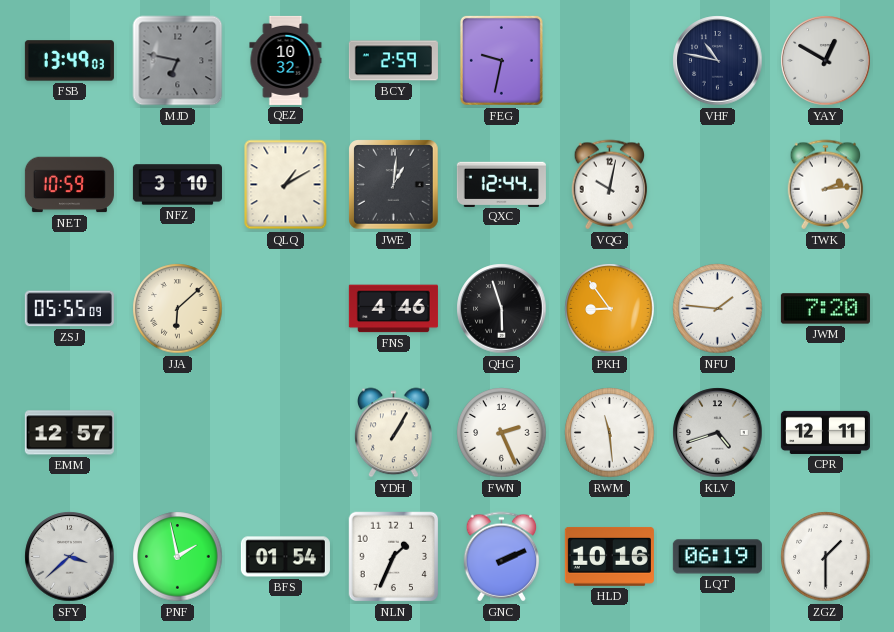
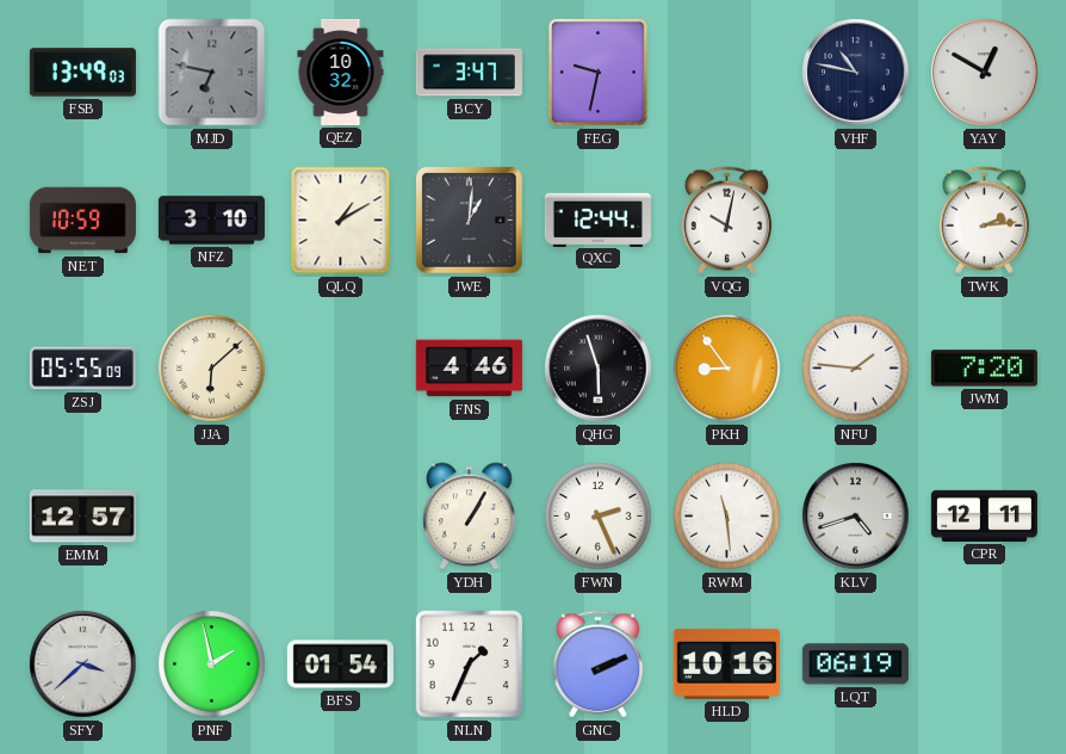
BCY: 2:59 -> 3:47
ZGZ: 1:30 -> none
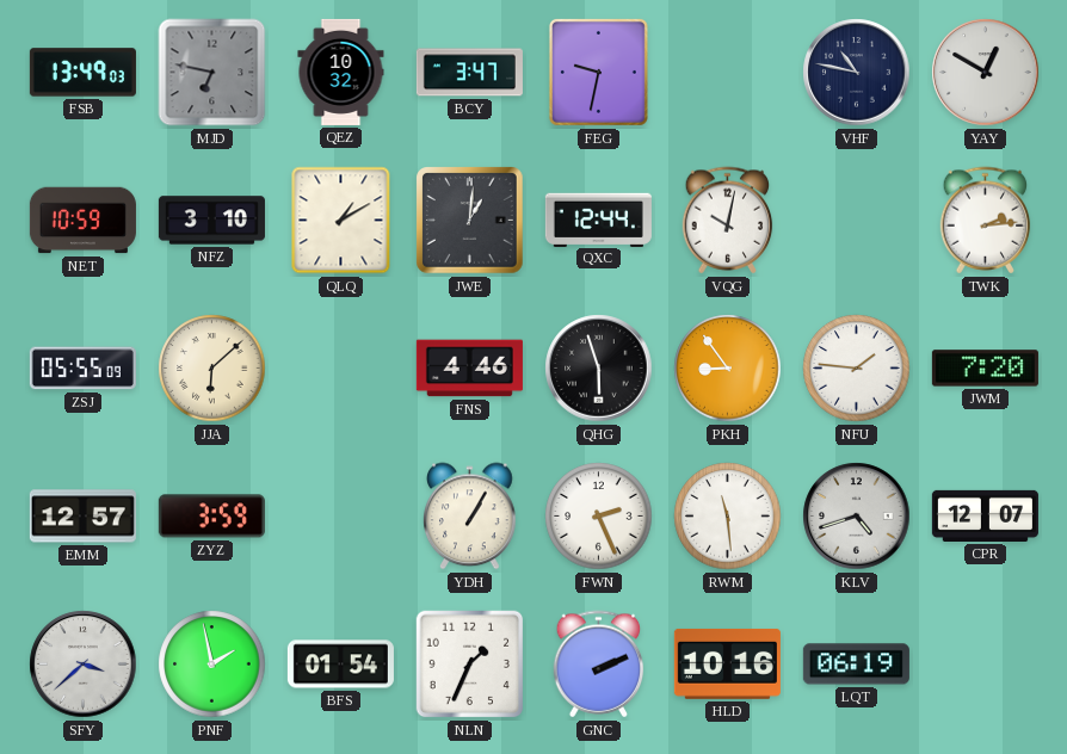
ZYZ: none -> 3:59
CPR: 12:11 -> 12:07
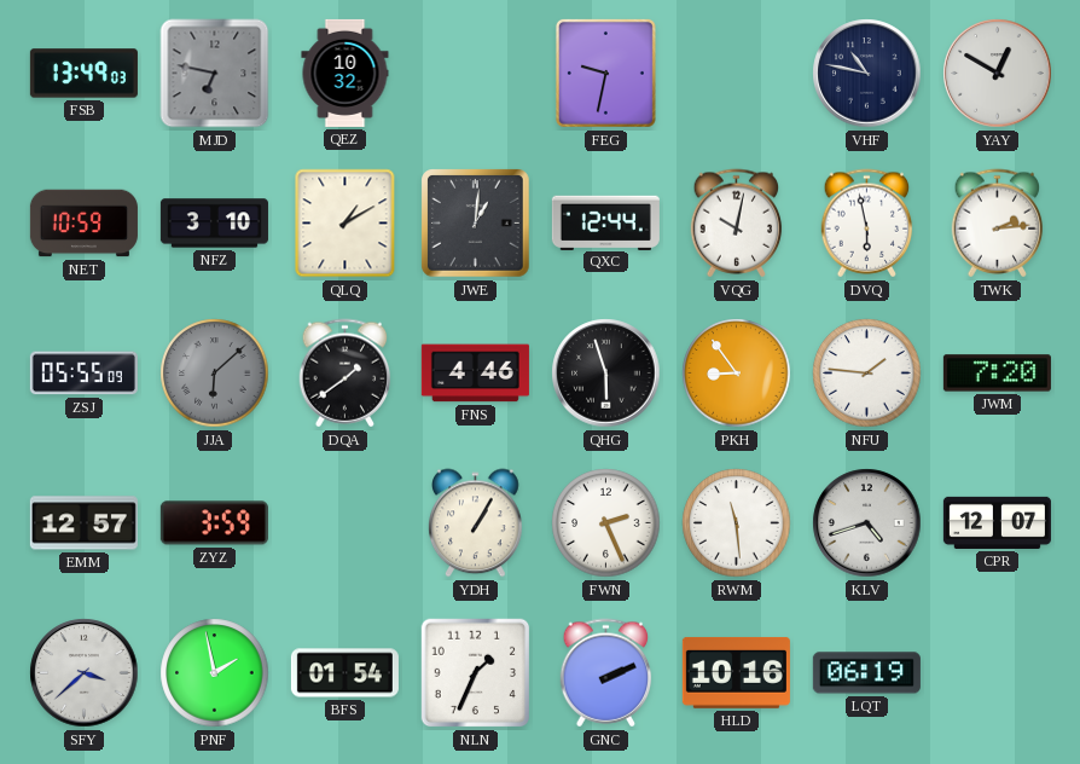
BCY: 3:47 -> none
DVQ: none -> 5:58
JJA dial: cream -> grey
DQA: none -> 1:39
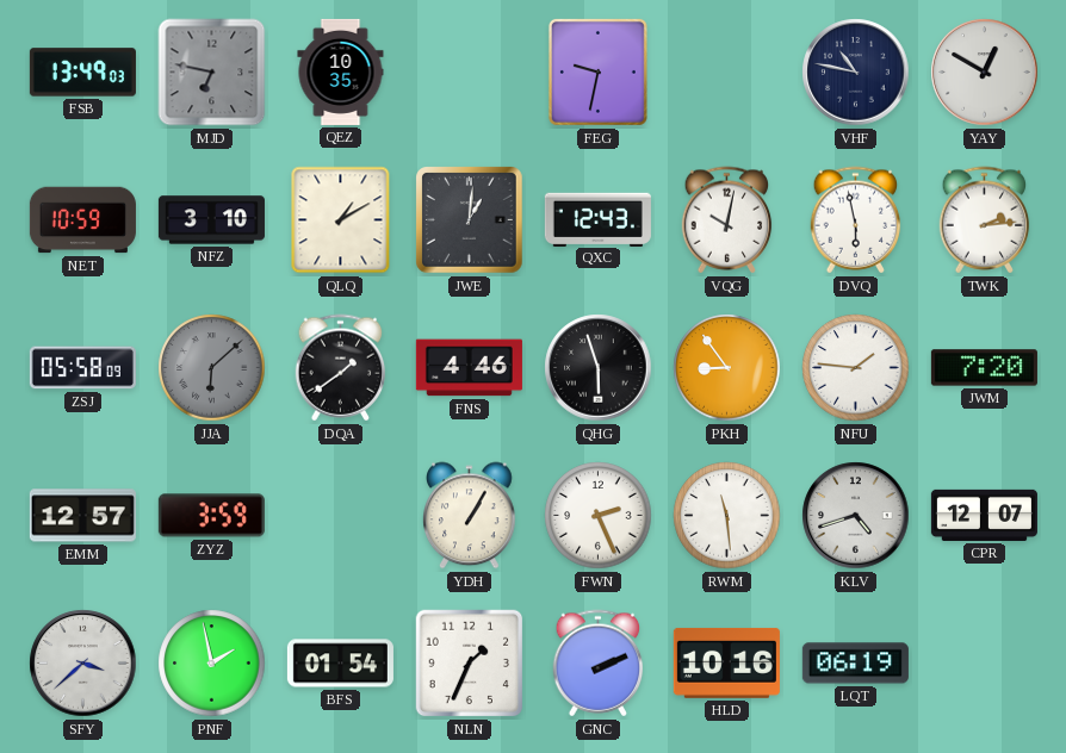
QEZ: 10:32 -> 10:35
QXC: 12:44 -> 12:43
ZSJ: 05:55 -> 05:58
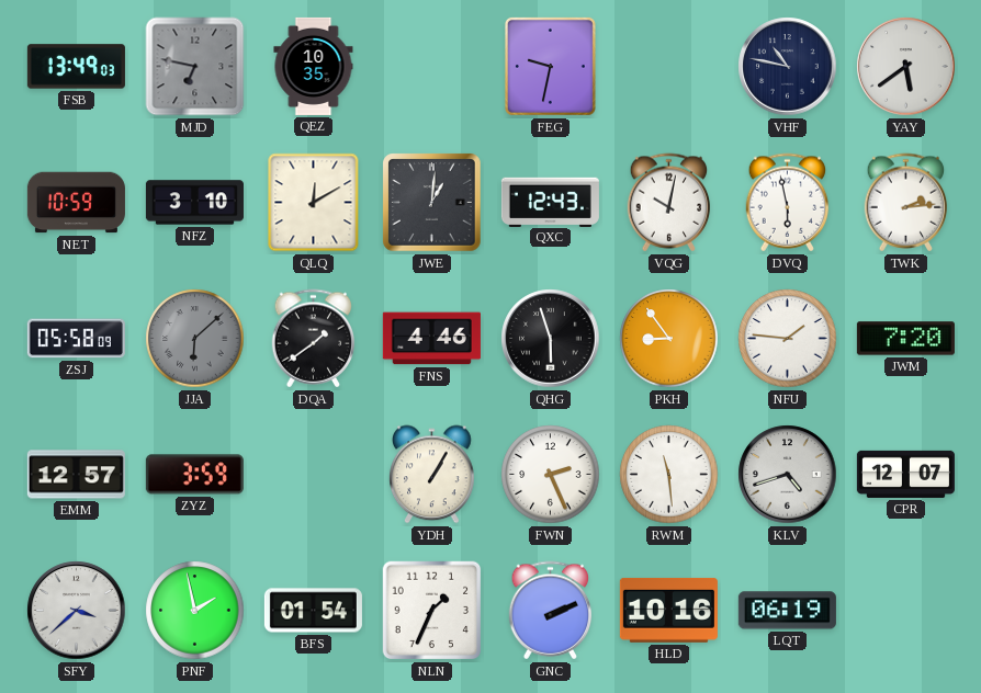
YAY: 12:50 -> 5:39
QLQ: 1:10 -> 12:10
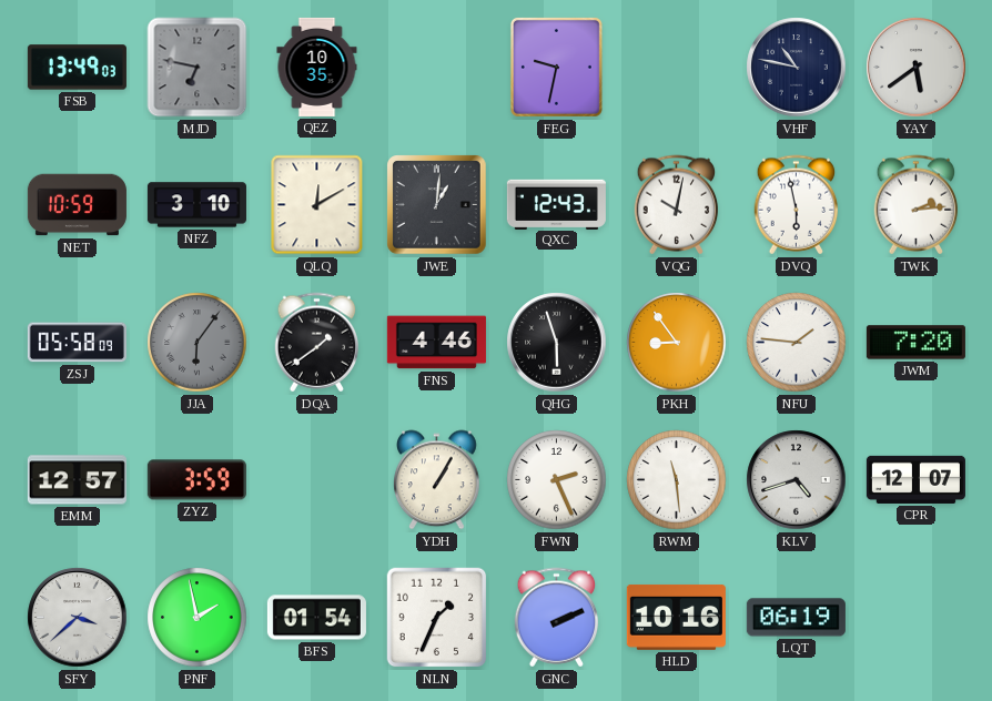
JJA: 6:08 -> 6:06
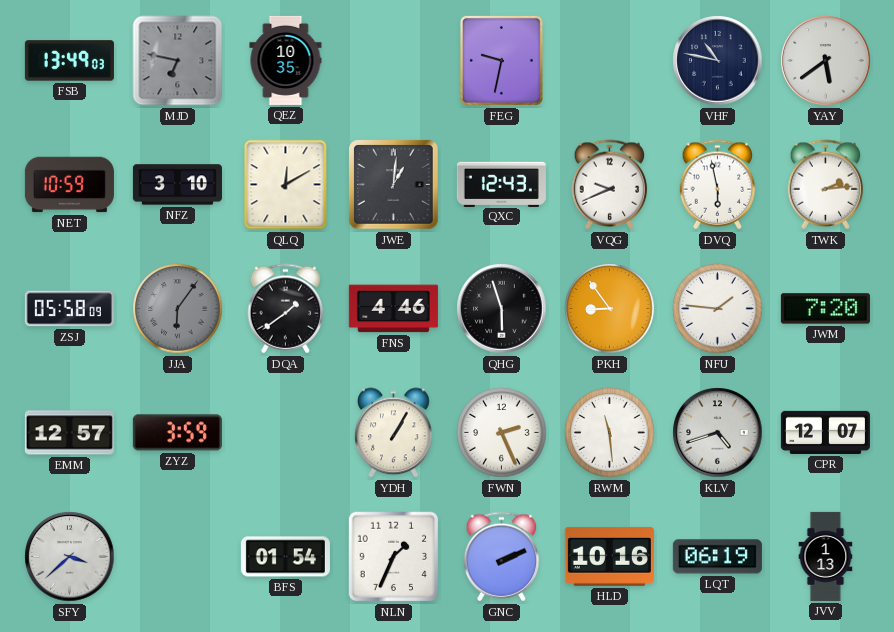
VQG: 10:02 -> 9:41
PNF: 1:58 -> none
JVV: none -> 1:13
